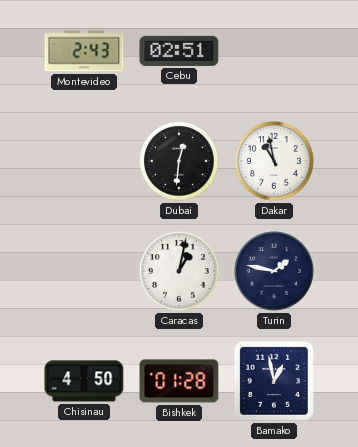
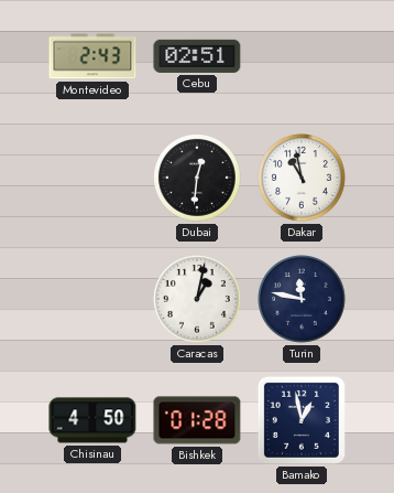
Turin: 1:47 -> 11:47
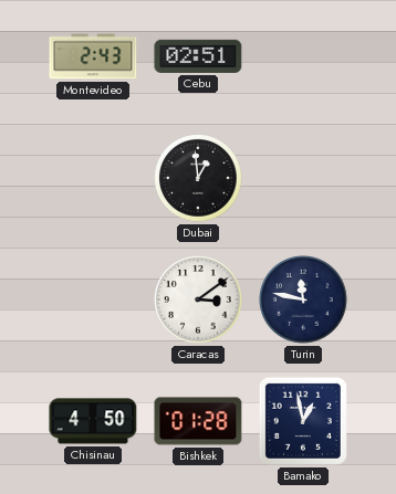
Dubai: 12:31 -> 12:59
Dakar: 10:58 -> none
Caracas: 1:02 -> 3:09
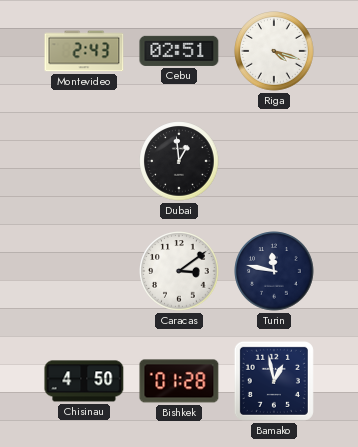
Riga: none -> 4:18
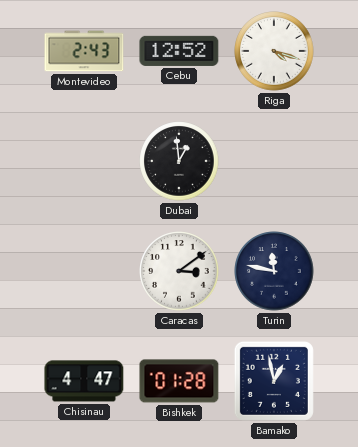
Cebu: 02:51 -> 12:52
Chisinau: 4:50 -> 4:47
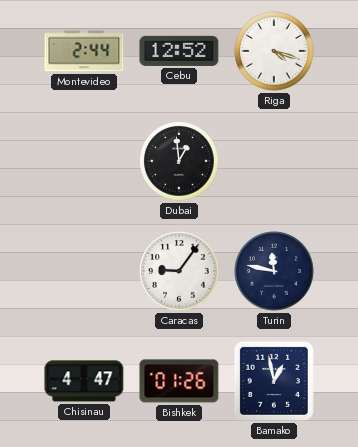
Montevideo: 2:43 -> 2:44
Caracas: 3:09 -> 9:06
Bishkek: 01:28 -> 01:26
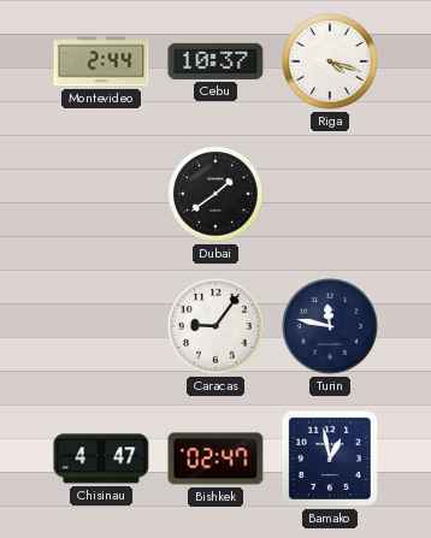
Cebu: 12:52 -> 10:37
Dubai: 12:59 -> 1:39
Bishkek: 01:26 -> 02:47
